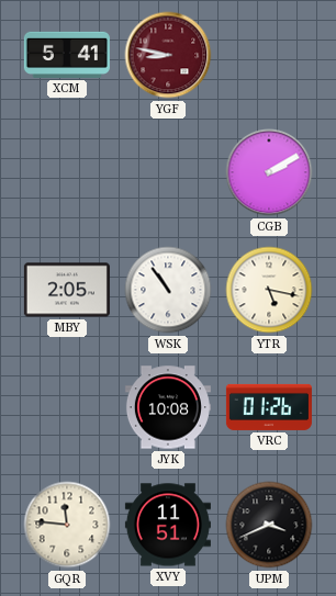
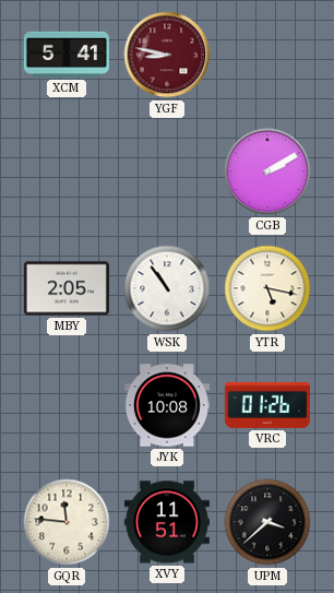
UPM: 3:41 -> 3:38
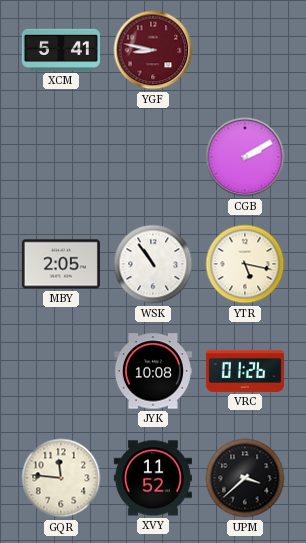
XVY: 11:51 -> 11:52
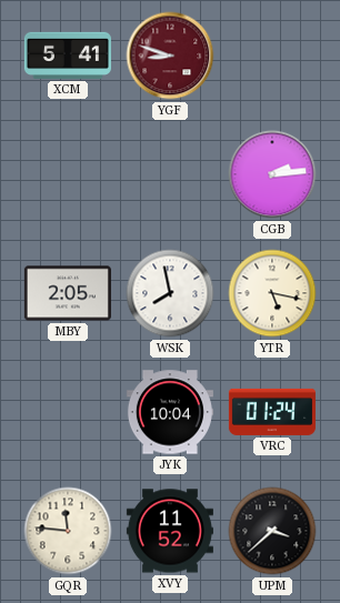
YGF: 8:47 -> 8:48
CGB: 2:10 -> 2:14
WSK: 10:54 -> 7:58
JYK: 10:08 -> 10:04
VRC: 01:26 -> 01:24
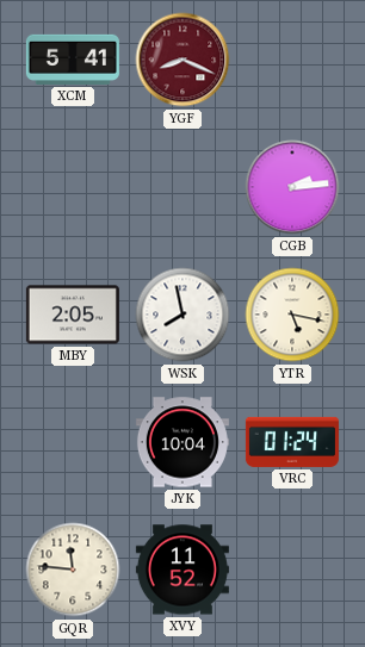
YGF: 8:48 -> 8:19
UPM: 3:38 -> none
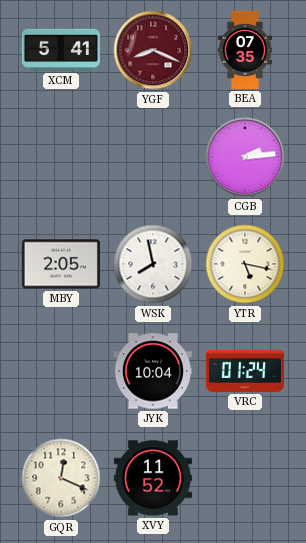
BEA: none -> 07:35
GQR: 11:46 -> 12:19
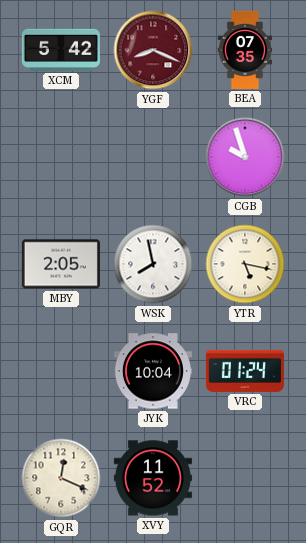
XCM: 5:41 -> 5:42
CGB: 2:14 -> 9:57
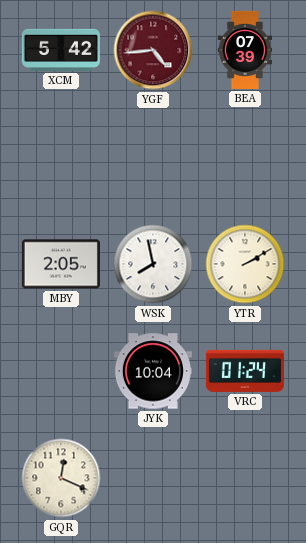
YGF: 8:19 -> 4:44
BEA: 07:35 -> 07:39
CGB: 9:57 -> none
YTR: 5:17 -> 2:10
XVY: 11:52 -> none
